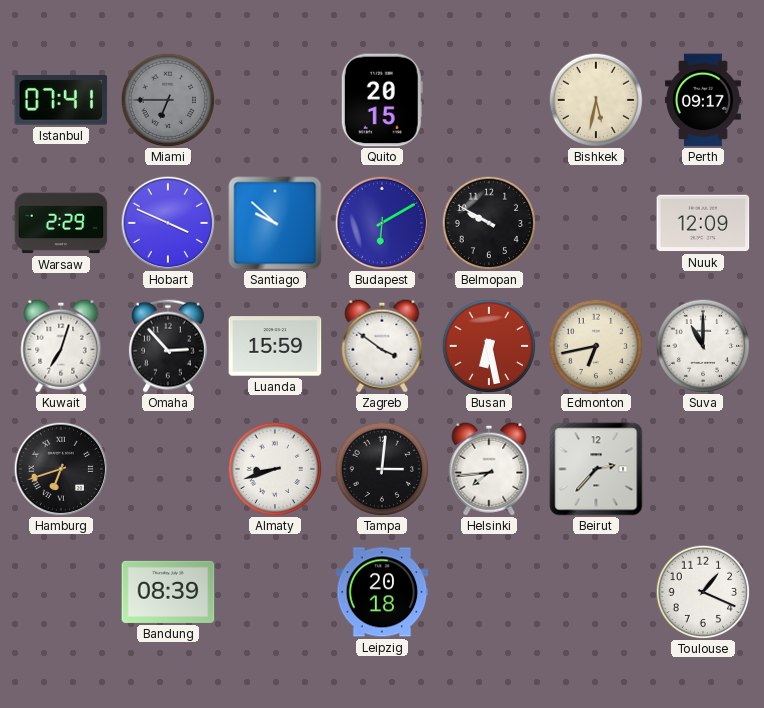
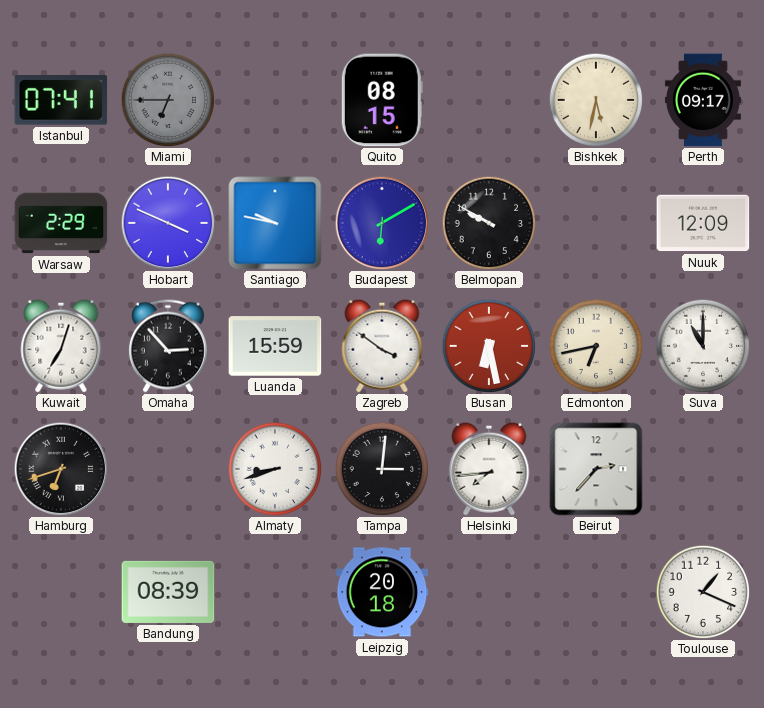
Quito: 20:15 -> 08:15
Santiago: 9:52 -> 9:47
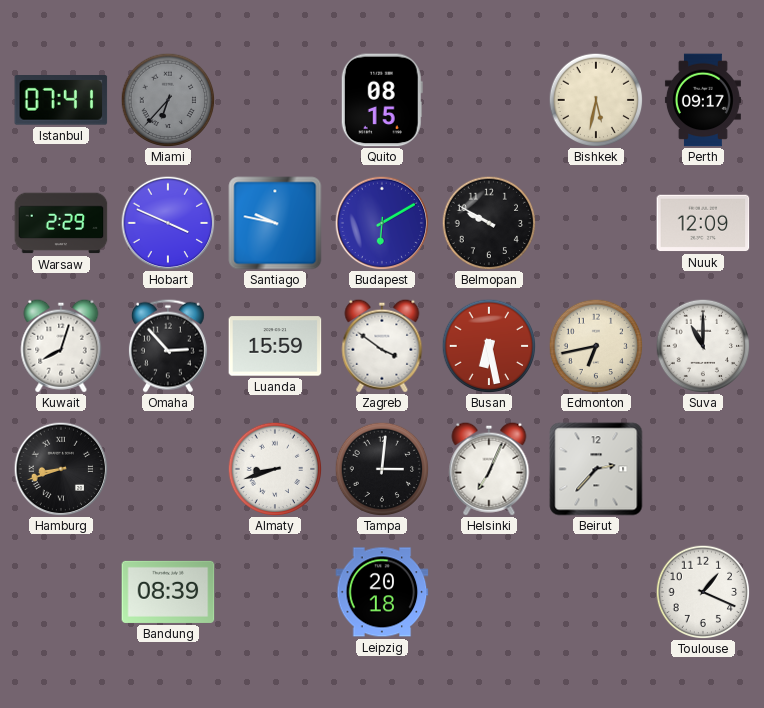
Miami: 6:45 -> 6:37
Kuwait: 7:03 -> 8:03
Hamburg: 6:42 -> 8:42
Helsinki: 7:44 -> 7:04
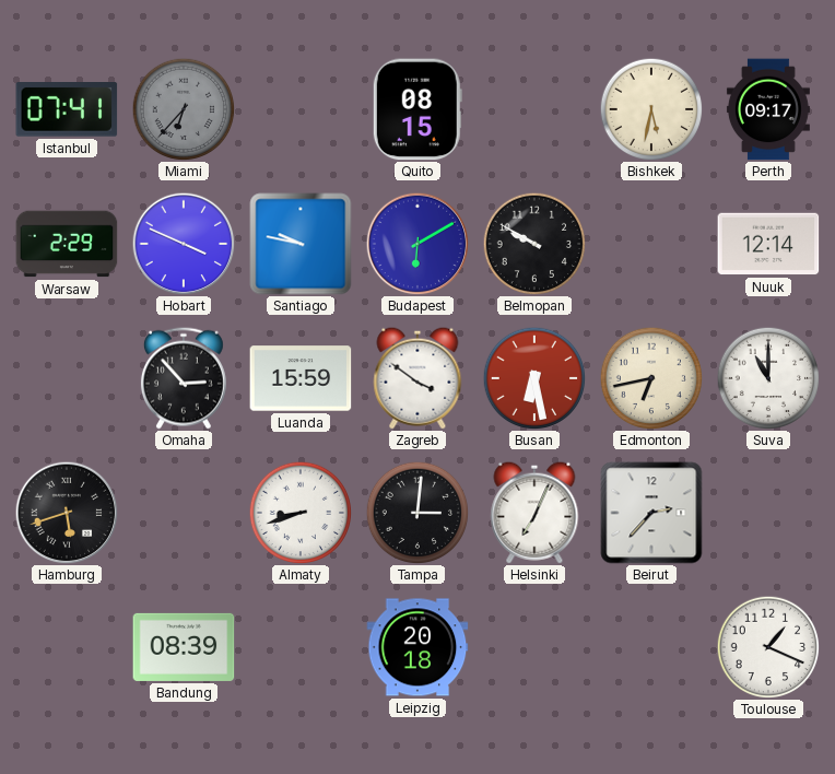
Nuuk: 12:09 -> 12:14
Kuwait: 8:03 -> none
Hamburg: 8:42 -> 5:42
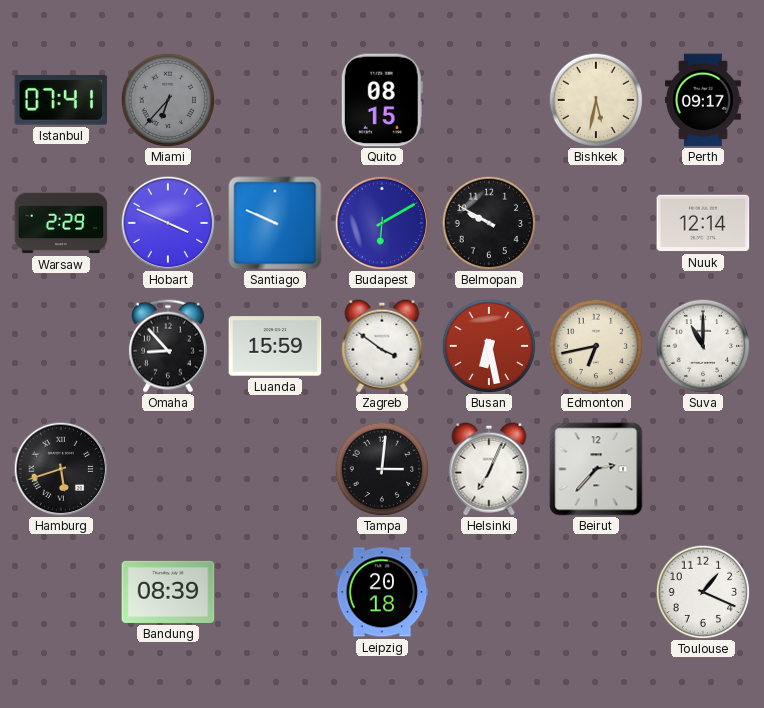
Santiago: 9:47 -> 9:49
Omaha: 2:53 -> 8:53
Almaty: 8:42 -> none
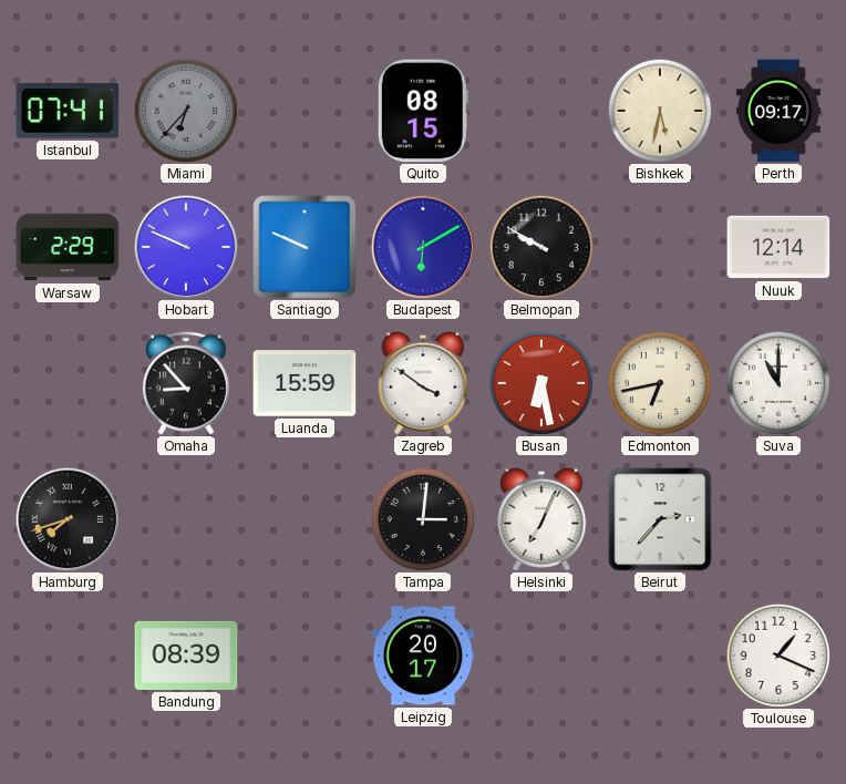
Hobart: 3:49 -> 9:49
Hamburg: 5:42 -> 7:42
Leipzig: 20:18 -> 20:17
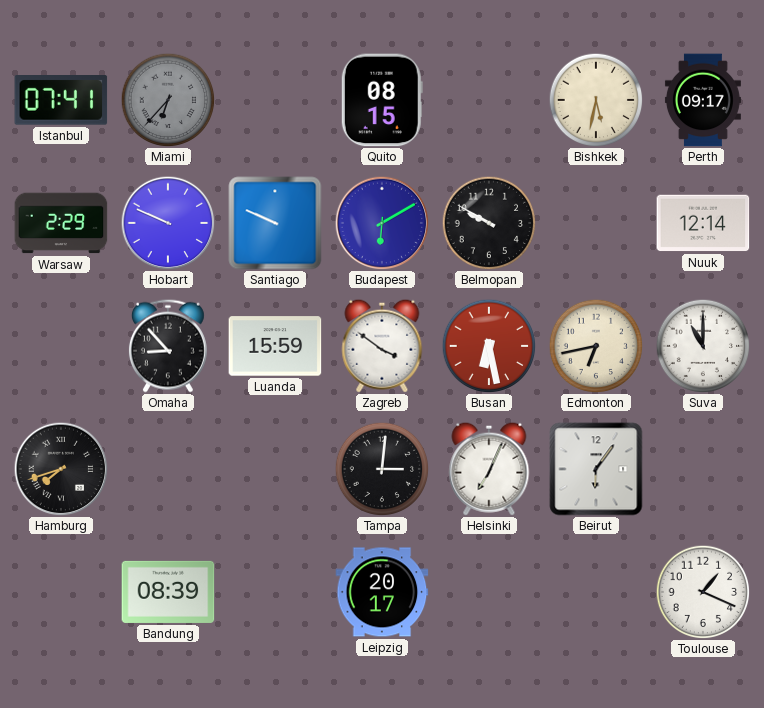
Beirut: 2:37 -> 6:06
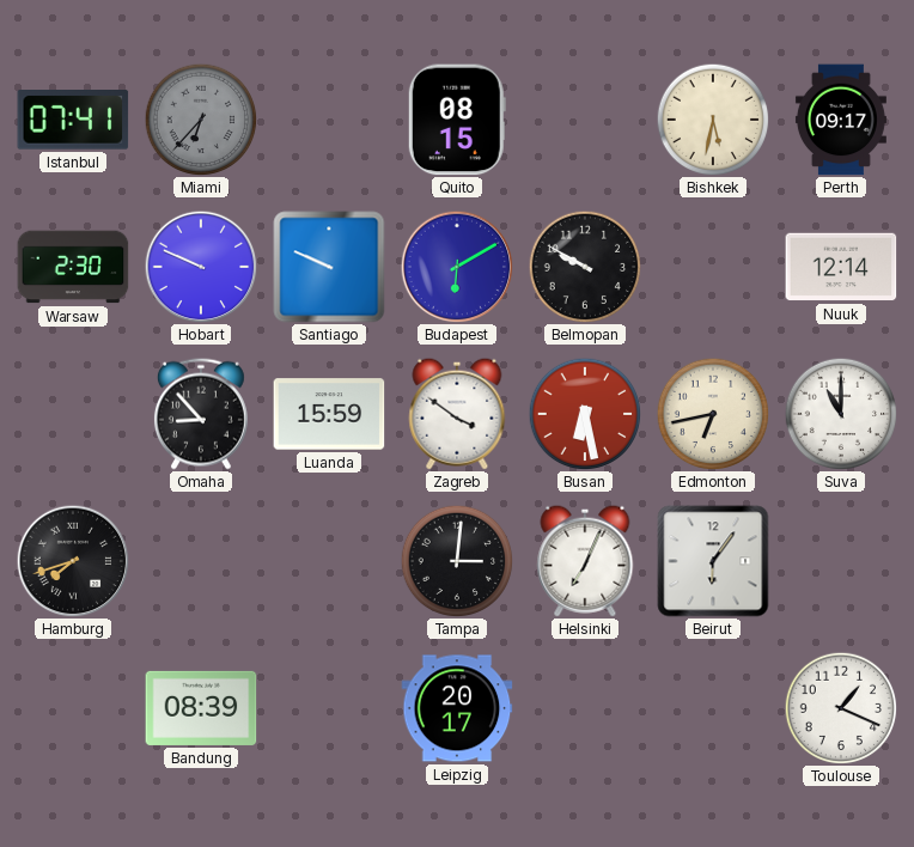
Warsaw: 2:29 -> 2:30
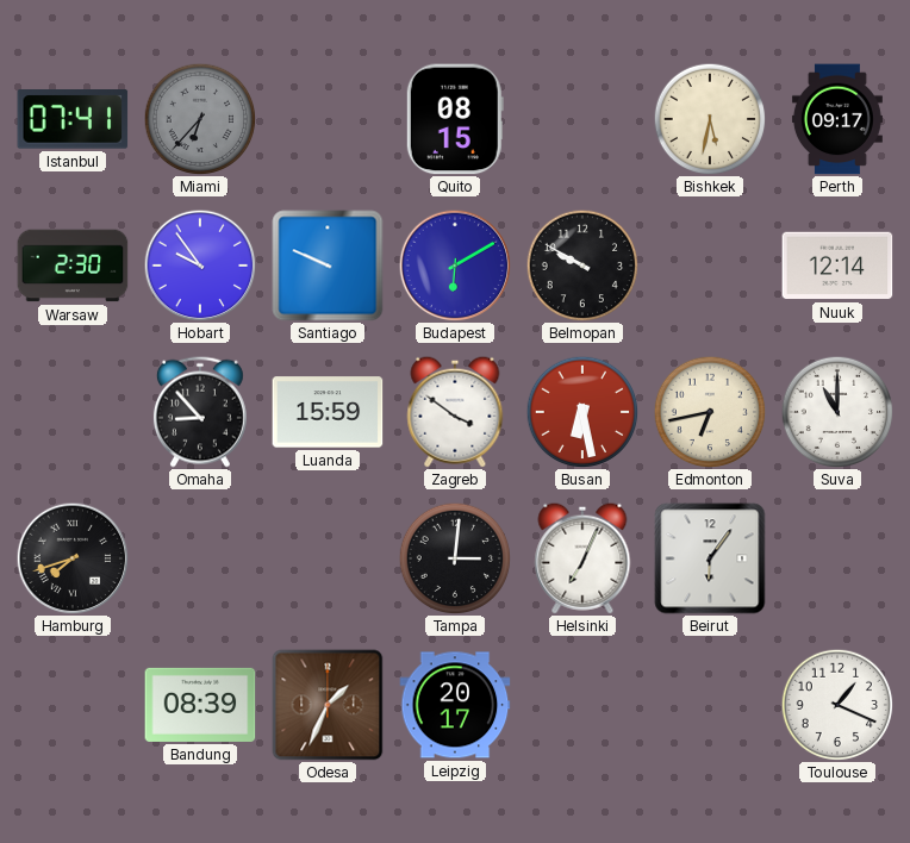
Hobart: 9:49 -> 9:54
Odesa: none -> 1:34
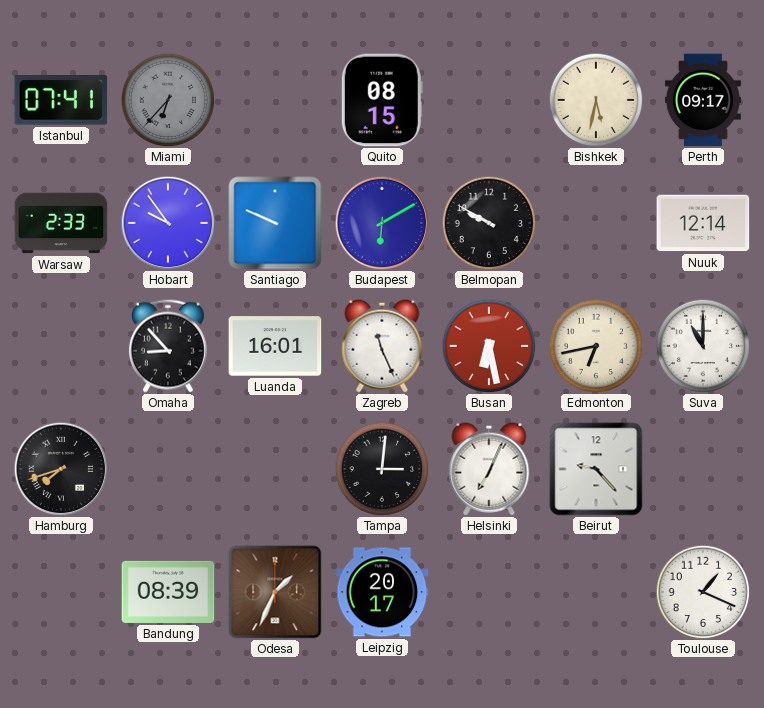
Warsaw: 2:30 -> 2:33
Luanda: 15:59 -> 16:01
Zagreb: 3:51 -> 11:26
Beirut: 6:06 -> 9:23
